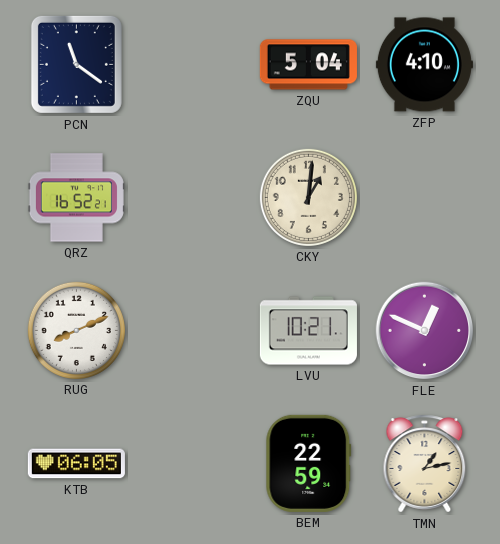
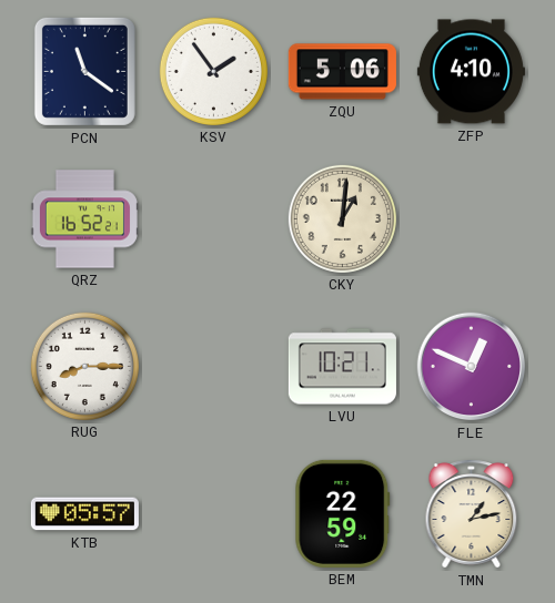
KSV: none -> 1:54
ZQU: 5:04 -> 5:06
RUG: 8:11 -> 8:15
KTB: 06:05 -> 05:57
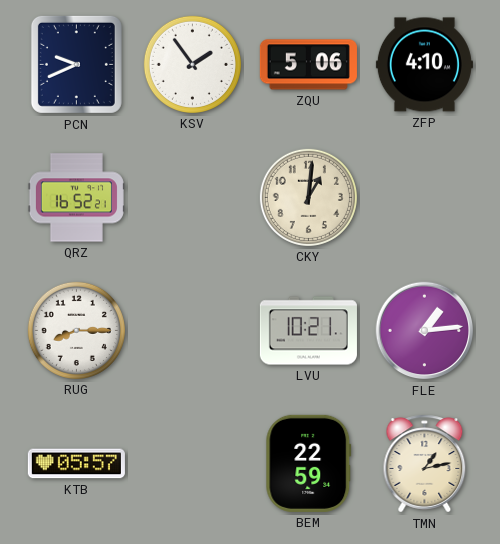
PCN: 11:21 -> 9:41
FLE: 12:49 -> 1:14
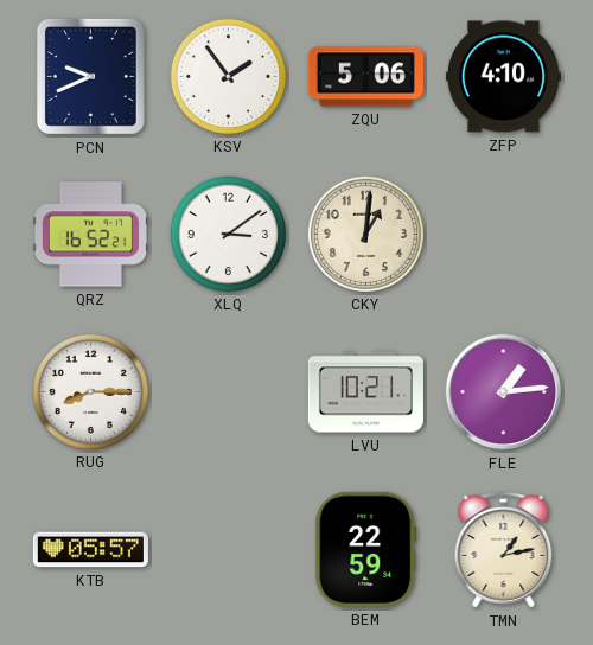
XLQ: none -> 3:09
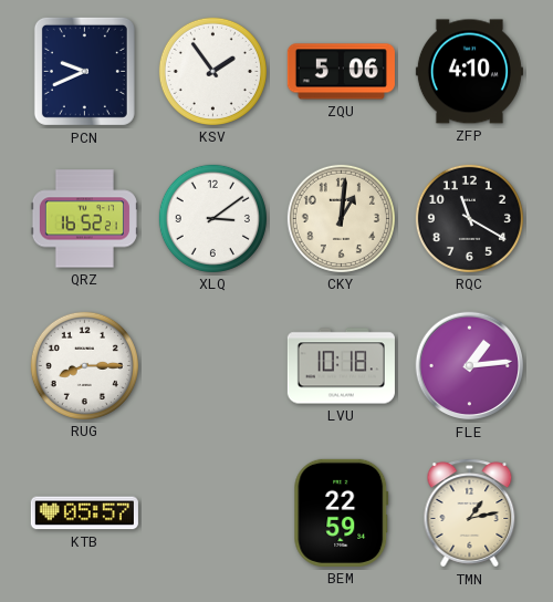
RQC: none -> 11:20
LVU: 10:21 -> 10:18
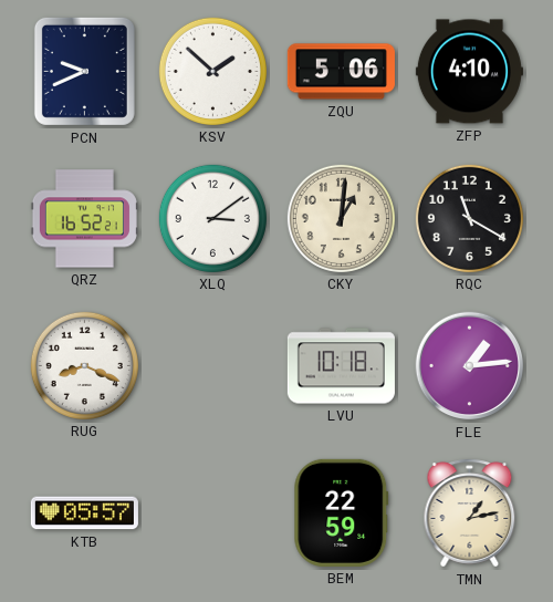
KSV: 1:54 -> 1:52
RUG: 8:15 -> 8:19
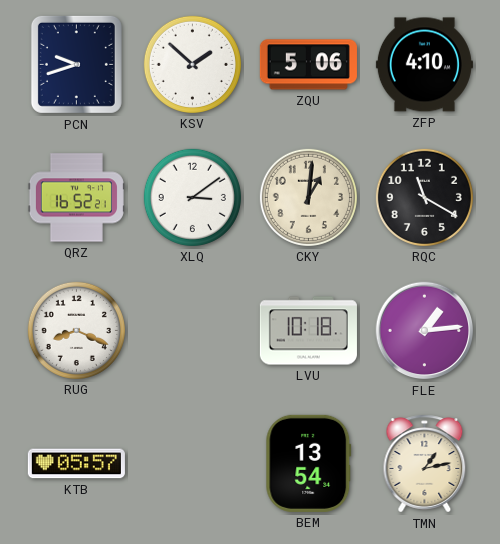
PCN: 9:41 -> 9:42
BEM: 22:59 -> 13:54
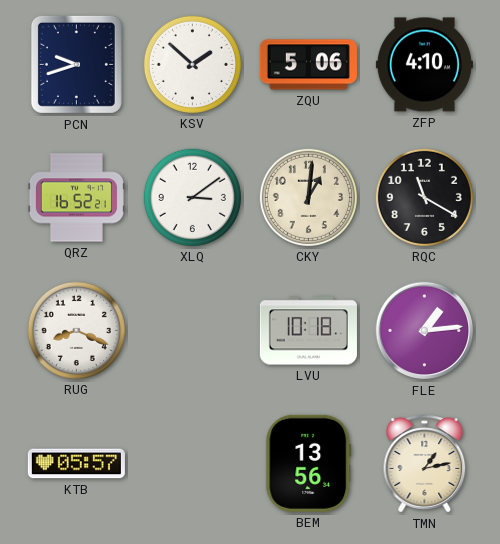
BEM: 13:54 -> 13:56
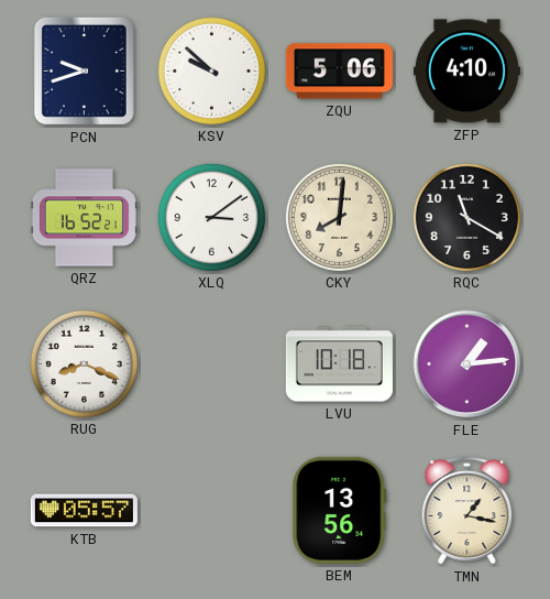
KSV: 1:52 -> 9:52
CKY: 1:01 -> 8:01
TMN: 1:13 -> 1:17
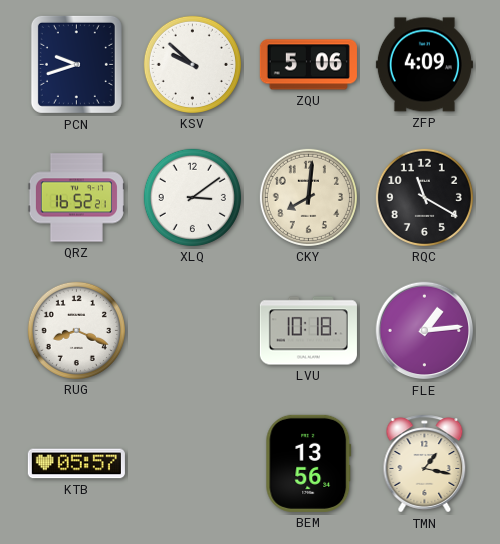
ZFP: 4:10 -> 4:09
